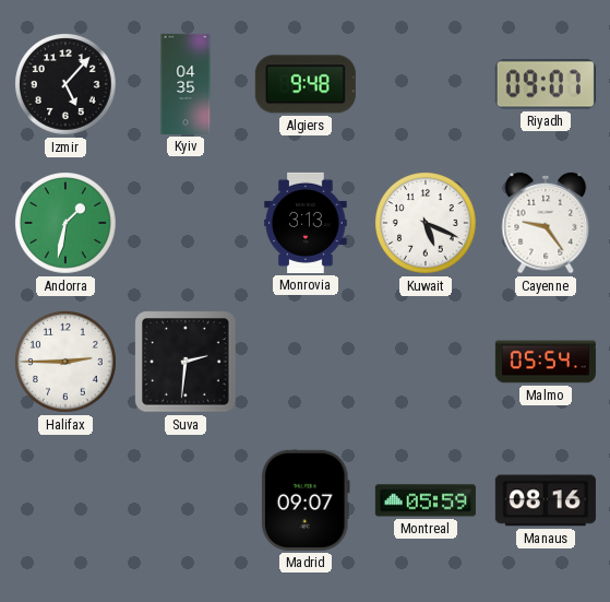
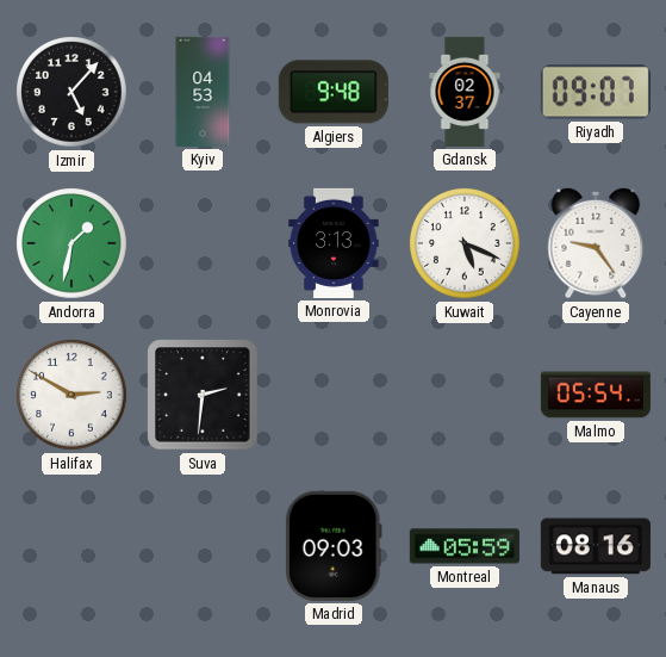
Kyiv: 04:35 -> 04:53
Gdansk: none -> 02:37
Halifax: 2:45 -> 2:50
Madrid: 09:07 -> 09:03
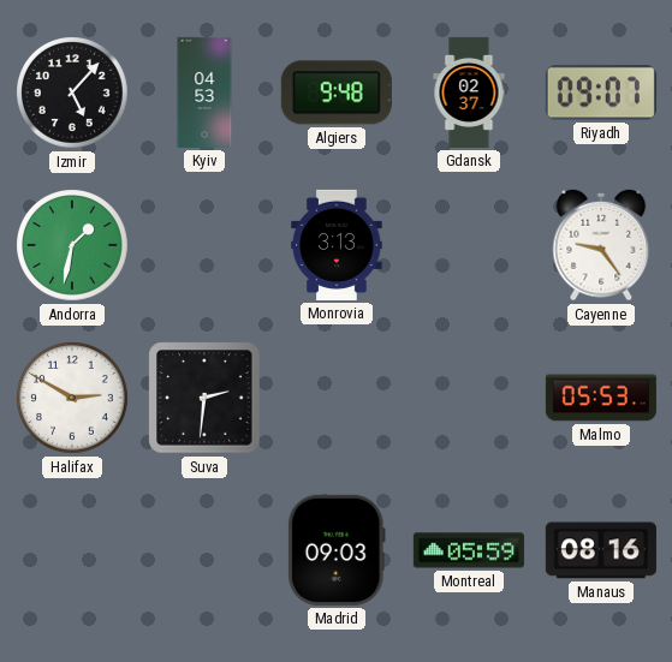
Kuwait: 5:19 -> none
Malmo: 05:54 -> 05:53
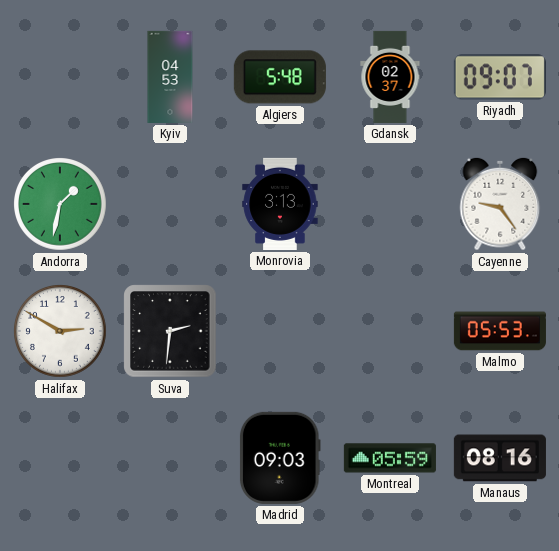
Izmir: 5:07 -> none
Algiers: 9:48 -> 5:48
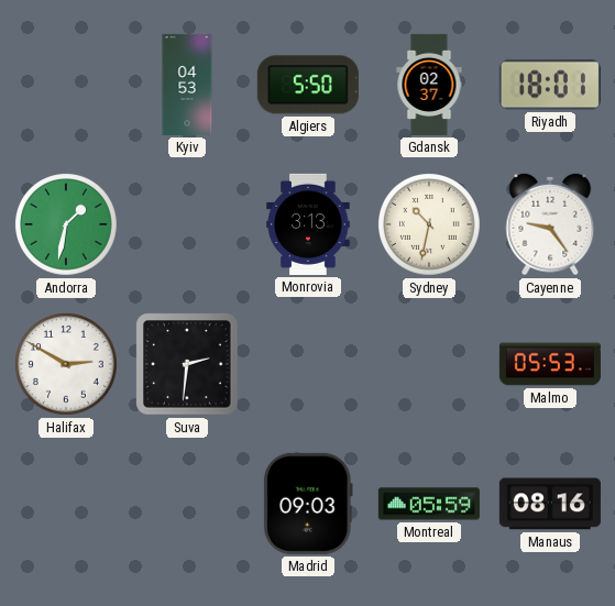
Algiers: 5:48 -> 5:50
Riyadh: 09:07 -> 18:01
Sydney: none -> 10:32
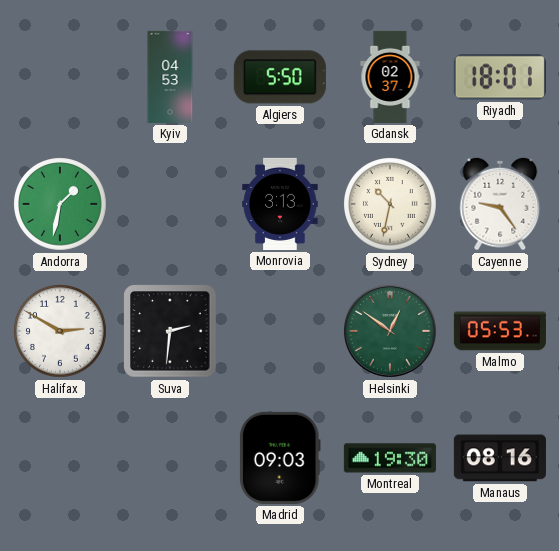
Helsinki: none -> 12:51
Montreal: 05:59 -> 19:30
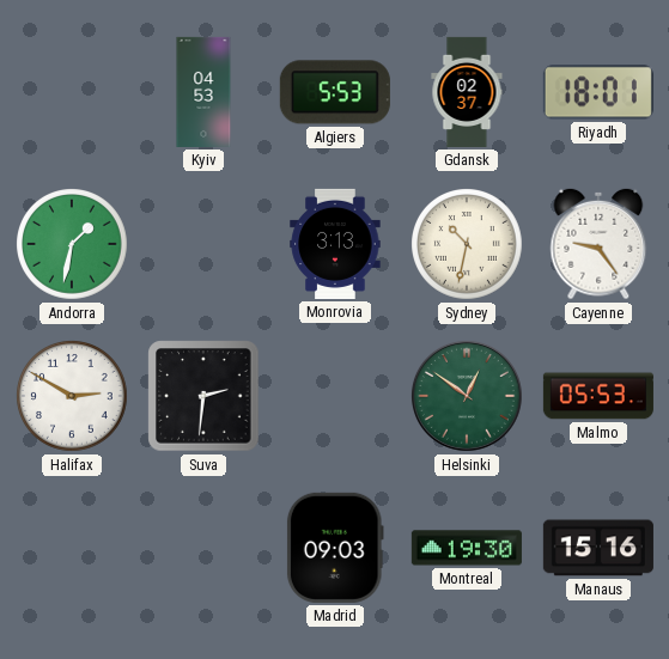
Algiers: 5:50 -> 5:53
Manaus: 08:16 -> 15:16
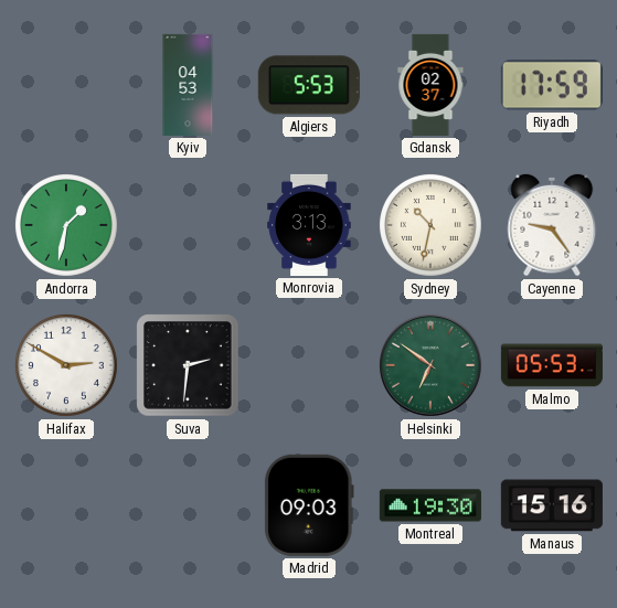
Riyadh: 18:01 -> 17:59
Helsinki: 12:51 -> 6:51
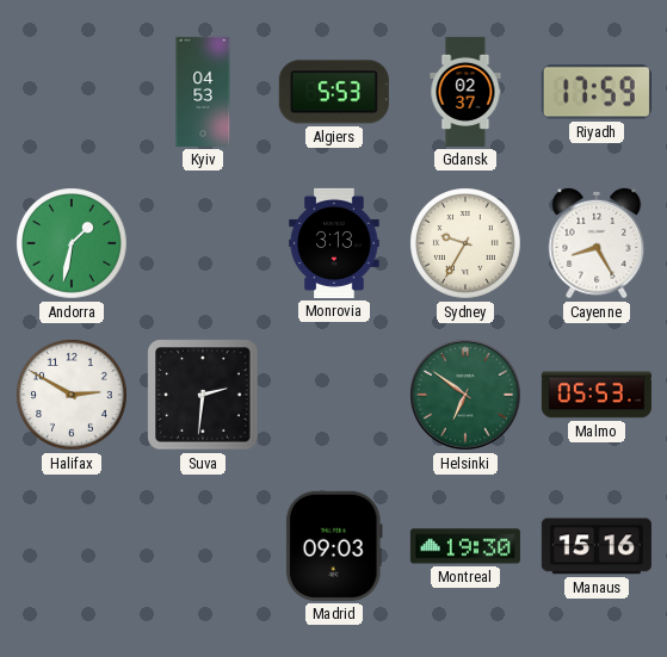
Sydney: 10:32 -> 9:35
Cayenne: 9:24 -> 8:25
